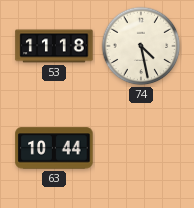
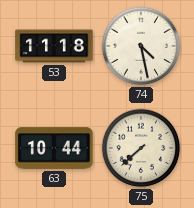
75: none -> 7:38
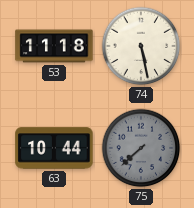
74: 4:28 -> 5:28
75 dial: cream -> grey
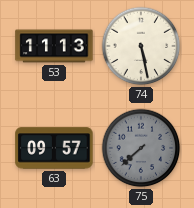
53: 11:18 -> 11:13
63: 10:44 -> 09:57
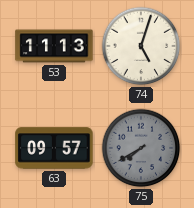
74: 5:28 -> 5:03
75: 7:38 -> 7:40
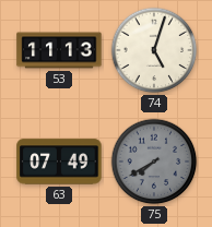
63: 09:57 -> 07:49
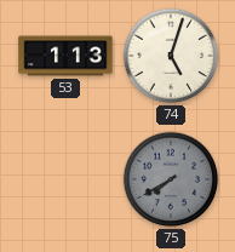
53: 11:13 -> 1:13
63: 07:49 -> none
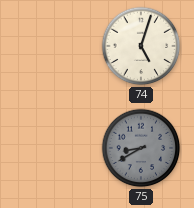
53: 1:13 -> none
75: 7:40 -> 8:40
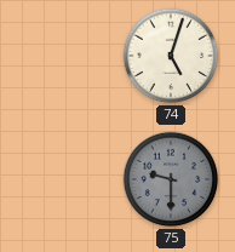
75: 8:40 -> 9:30
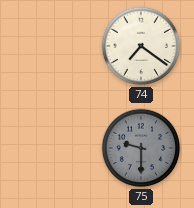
74: 5:03 -> 7:21
